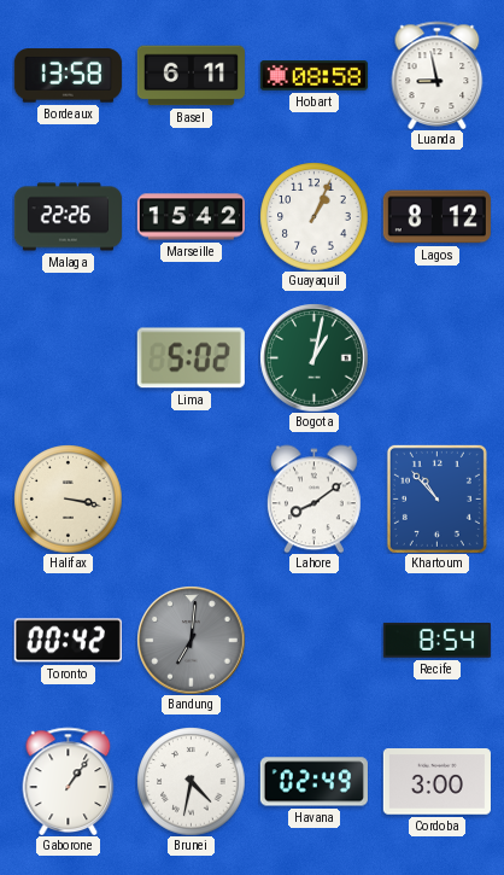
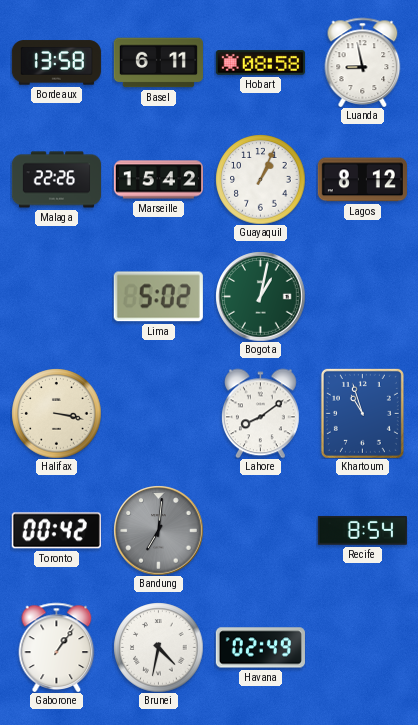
Khartoum: 10:53 -> 10:57
Cordoba: 3:00 -> none
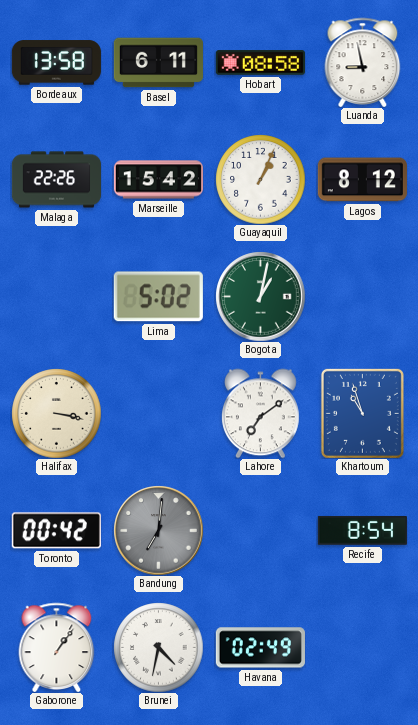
Lahore: 8:09 -> 7:09
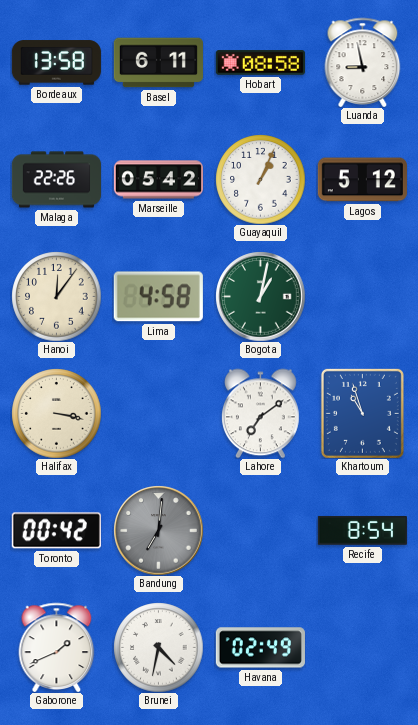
Marseille: 15:42 -> 05:42
Lagos: 8:12 -> 5:12
Hanoi: none -> 12:06
Lima: 5:02 -> 4:58
Gaborone: 1:06 -> 1:41
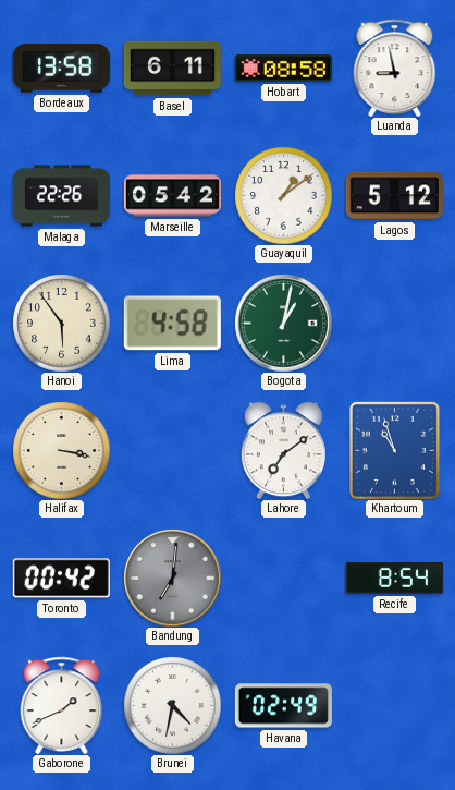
Guayaquil: 1:04 -> 1:09
Hanoi: 12:06 -> 5:54
